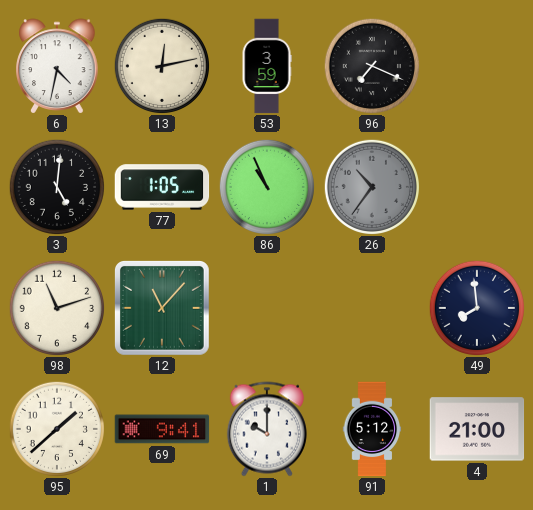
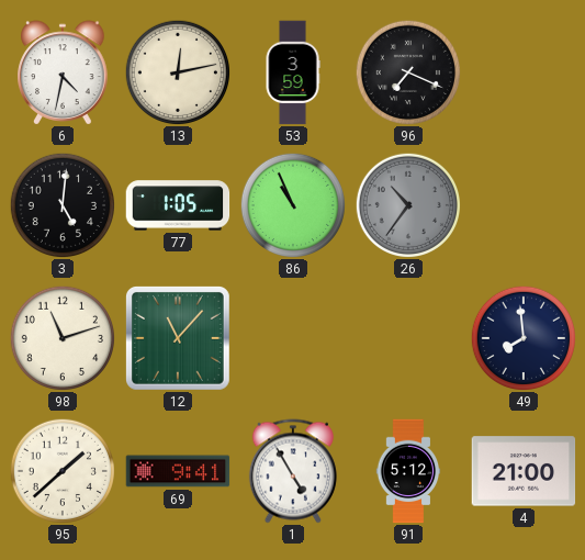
1: 10:00 -> 4:55
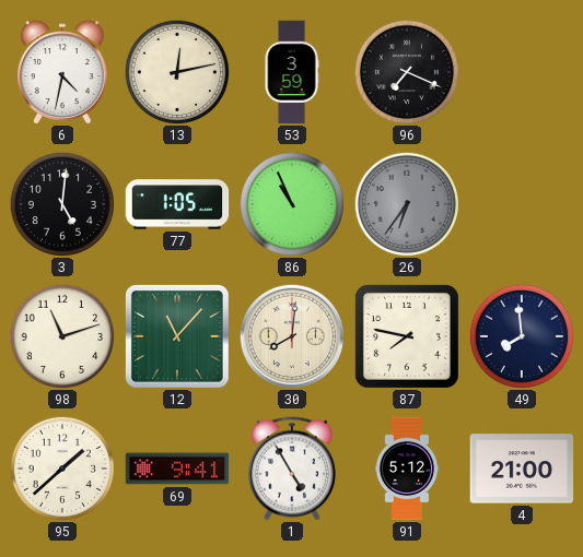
26: 10:36 -> 6:36
30: none -> 8:01
87: none -> 7:47
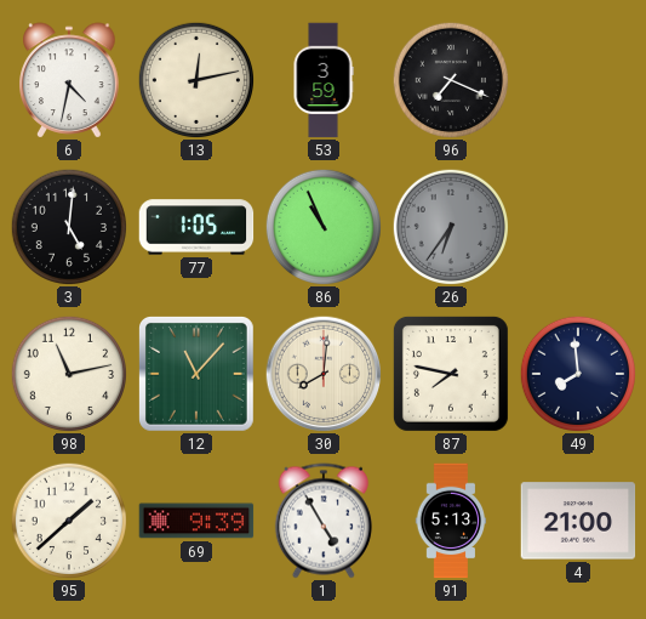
98: 11:12 -> 11:13
69: 9:41 -> 9:39
91: 5:12 -> 5:13
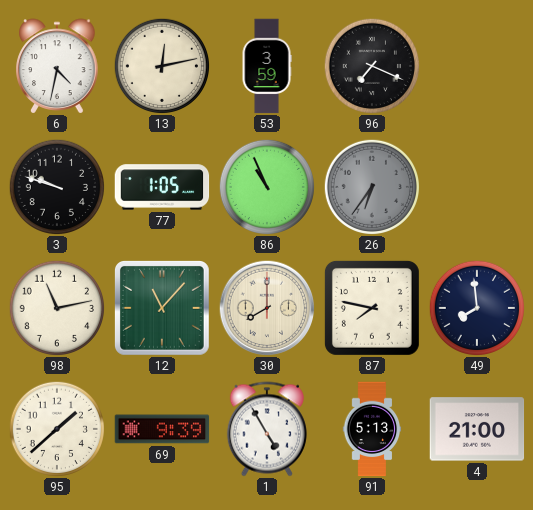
3: 5:01 -> 9:48
30: 8:01 -> 8:00
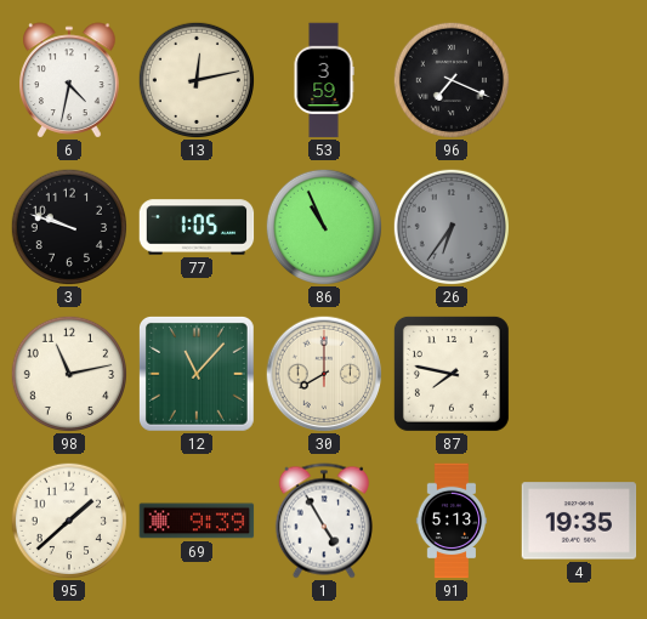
49: 7:59 -> none
4: 21:00 -> 19:35
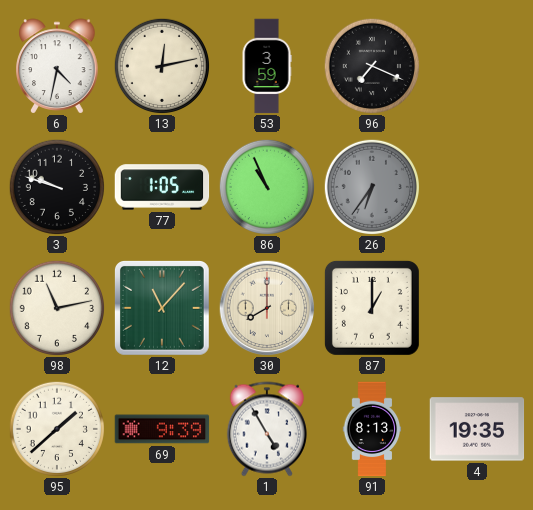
87: 7:47 -> 1:00
91: 5:13 -> 8:13
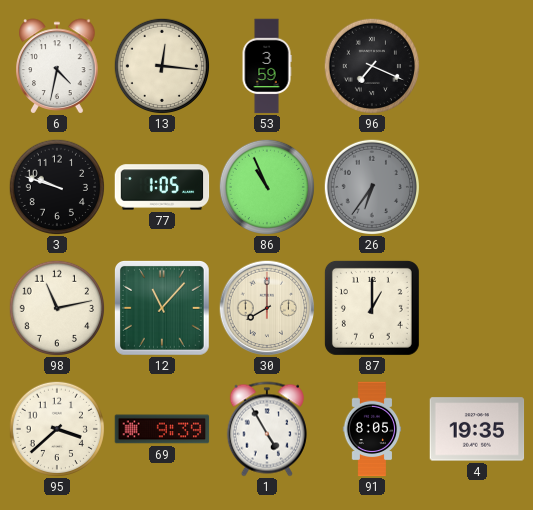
13: 12:13 -> 12:16
95: 1:38 -> 3:38
91: 8:13 -> 8:05
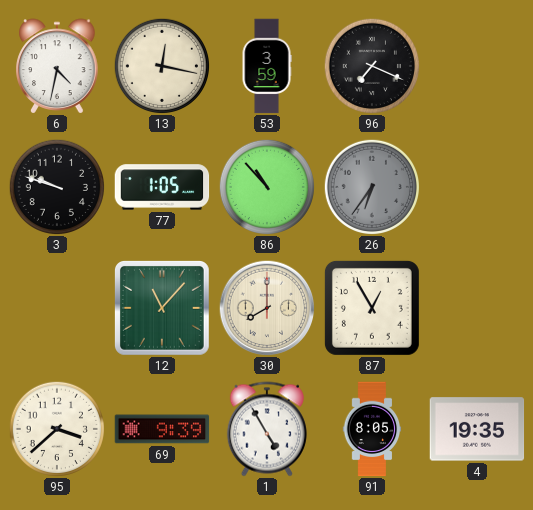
13: 12:16 -> 12:17
86: 10:56 -> 10:53
98: 11:13 -> none
87: 1:00 -> 12:55
